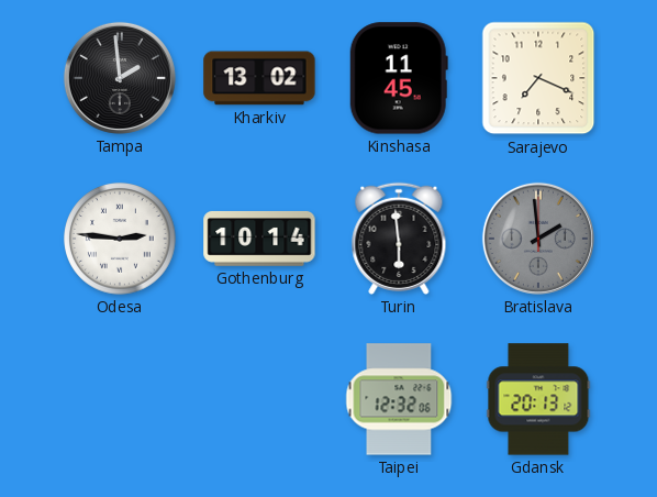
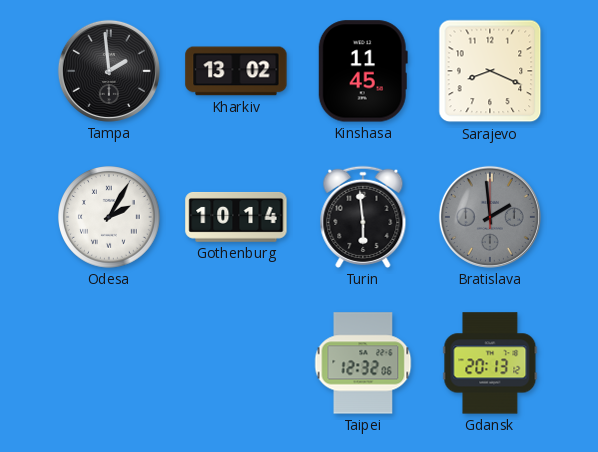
Sarajevo: 7:19 -> 8:19
Odesa: 2:46 -> 2:05
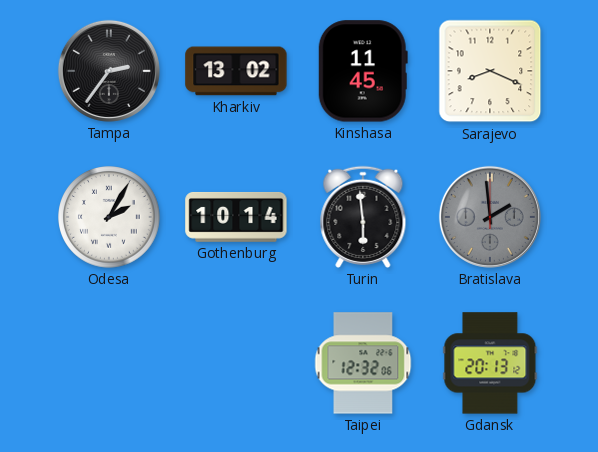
Tampa: 1:59 -> 2:36
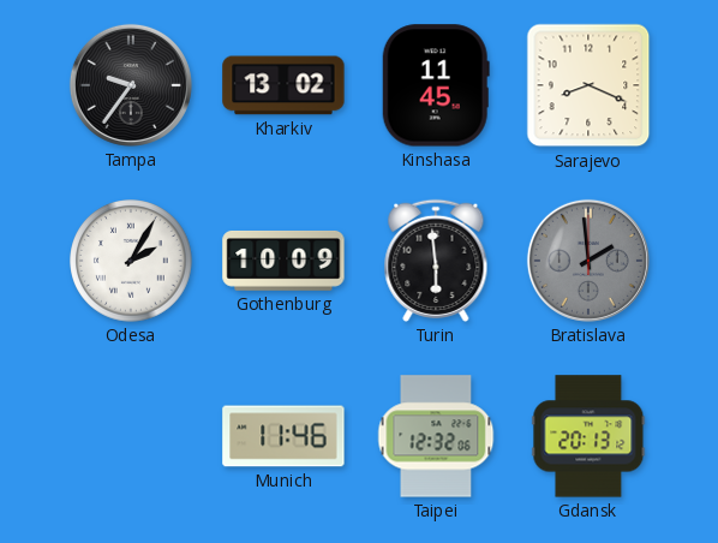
Tampa: 2:36 -> 9:36
Gothenburg: 10:14 -> 10:09
Munich: none -> 11:46
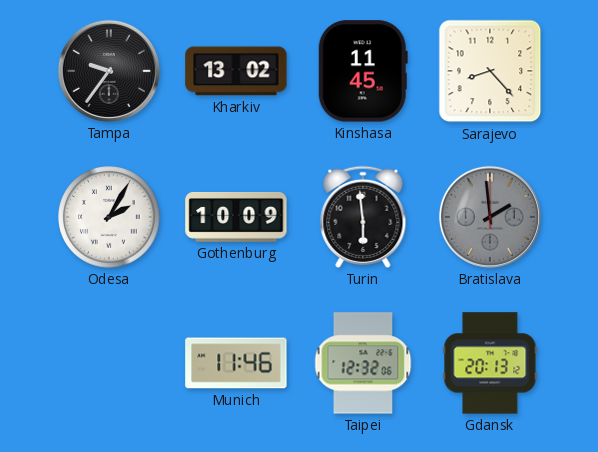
Sarajevo: 8:19 -> 8:23
